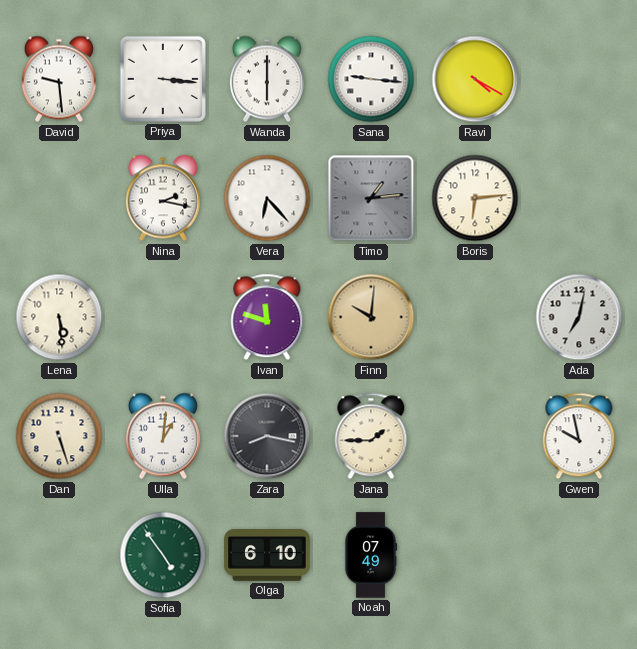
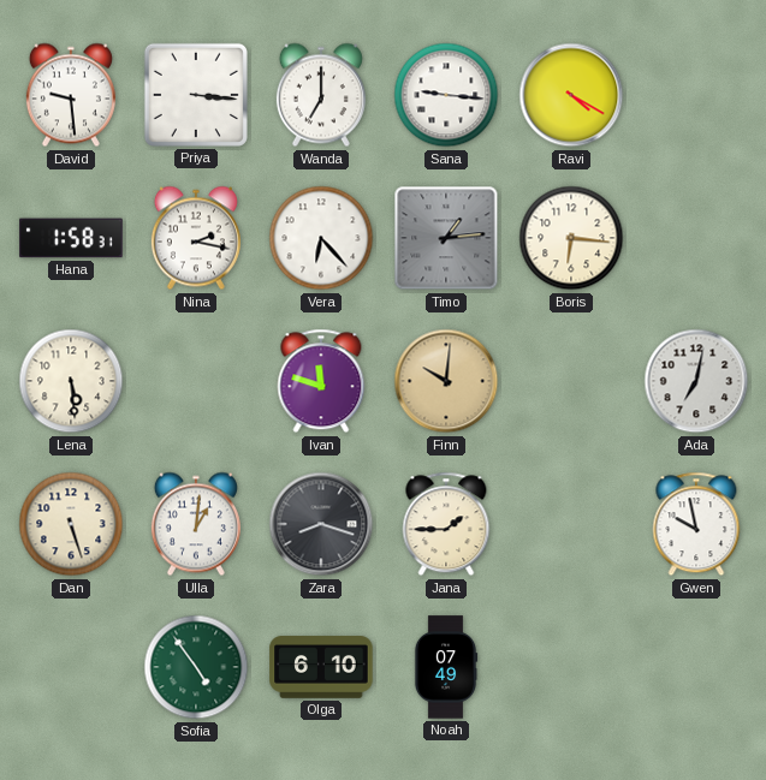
Wanda: 6:00 -> 7:00
Hana: none -> 1:58
Boris: 6:14 -> 6:16
Zara: 8:17 -> 8:18
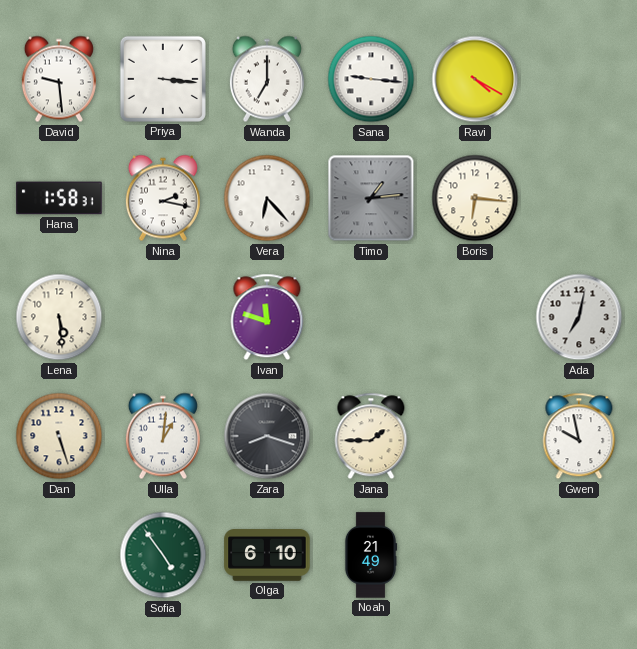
Finn: 10:01 -> none
Noah: 07:49 -> 21:49
